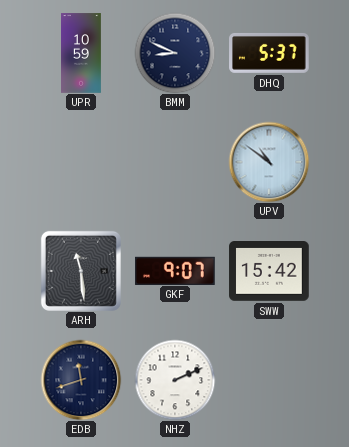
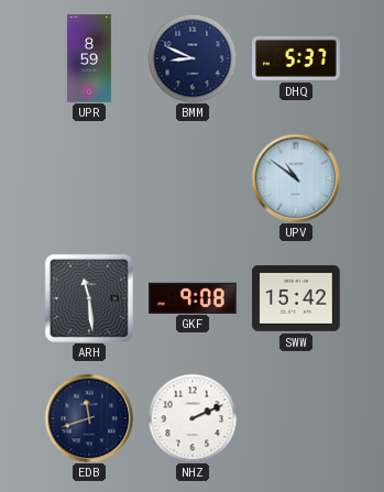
UPR: 10:59 -> 8:59
GKF: 9:07 -> 9:08
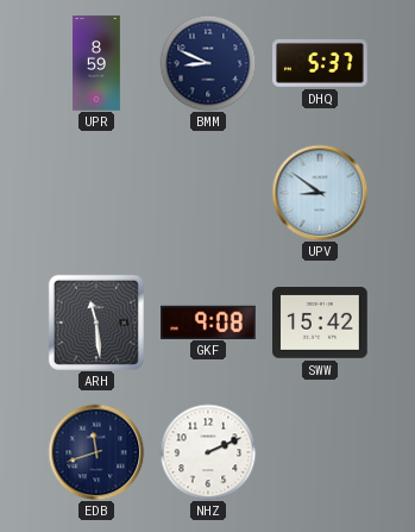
UPV: 10:51 -> 8:51
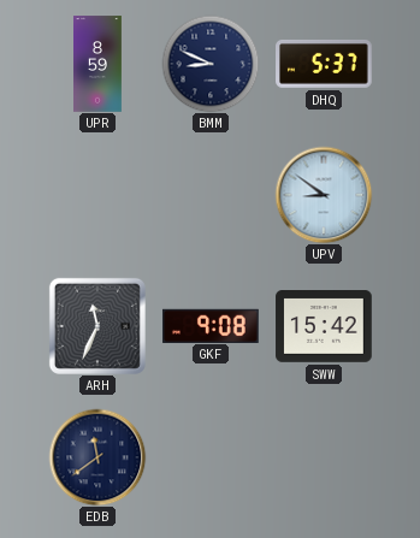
ARH: 11:29 -> 11:34
EDB: 11:42 -> 11:39
NHZ: 2:11 -> none
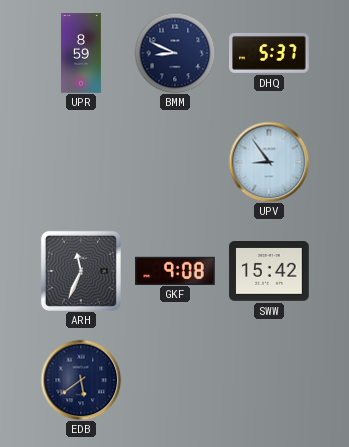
UPV: 8:51 -> 8:54
EDB: 11:39 -> 5:39
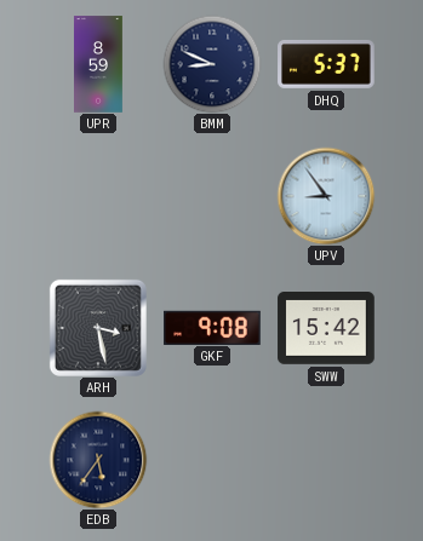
ARH: 11:34 -> 3:28
EDB: 5:39 -> 5:36
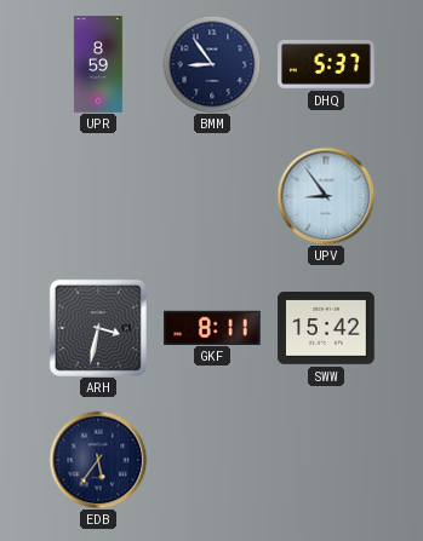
BMM: 8:49 -> 8:54
ARH: 3:28 -> 3:32
GKF: 9:08 -> 8:11
